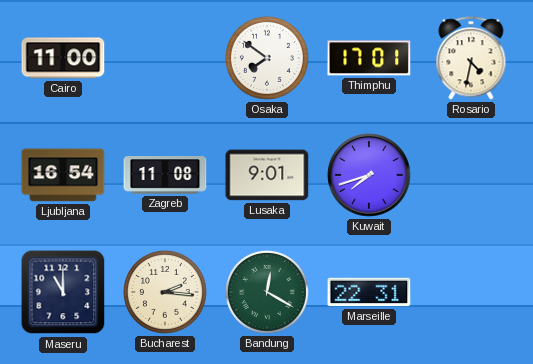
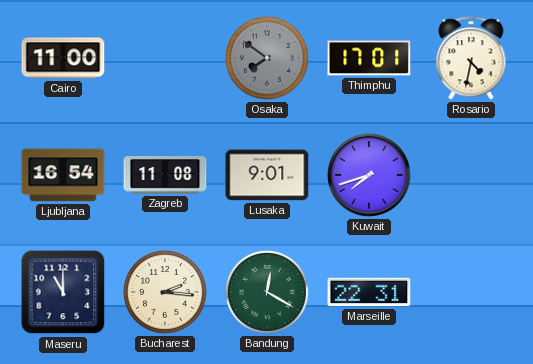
Osaka dial: white -> grey
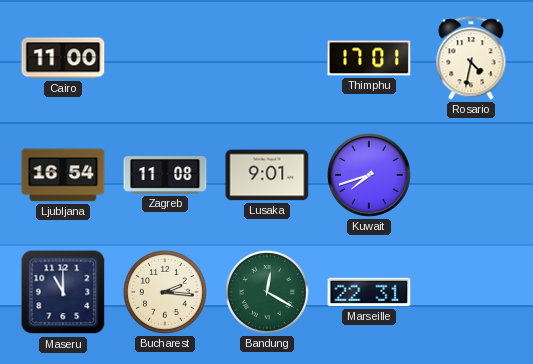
Osaka: 7:51 -> none
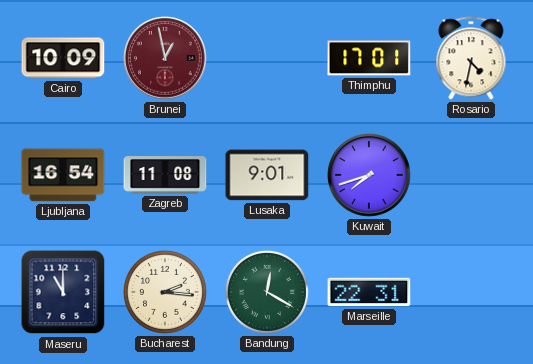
Cairo: 11:00 -> 10:09
Brunei: none -> 12:58
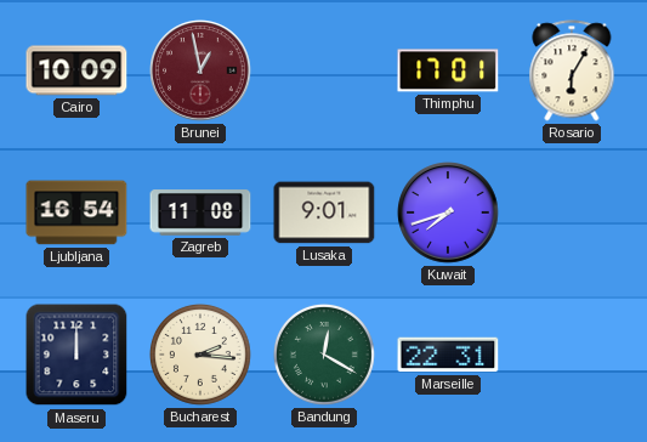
Rosario: 4:32 -> 6:05
Maseru: 11:00 -> 12:00
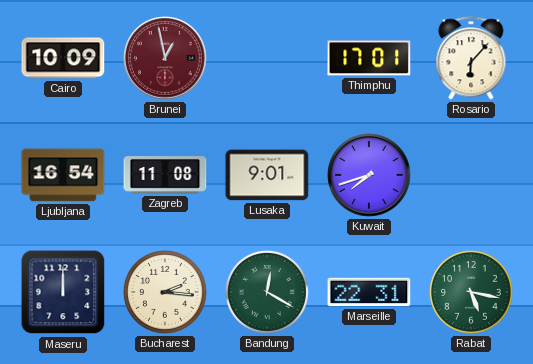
Rosario: 6:05 -> 6:07
Rabat: none -> 5:17
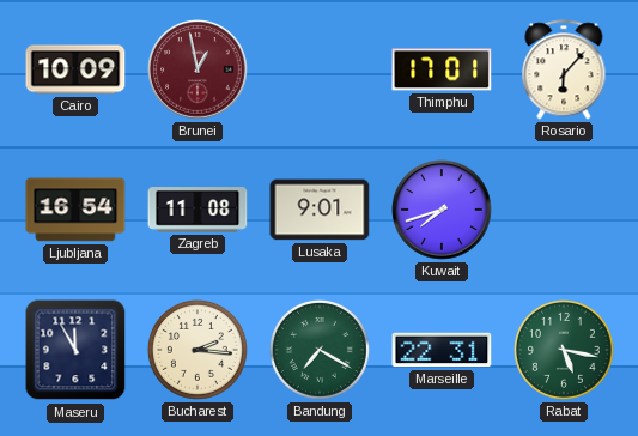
Maseru: 12:00 -> 11:55
Bandung: 12:20 -> 7:20
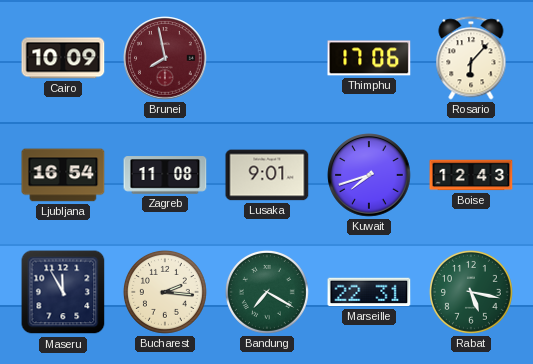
Brunei: 12:58 -> 7:58
Thimphu: 17:01 -> 17:06
Boise: none -> 12:43
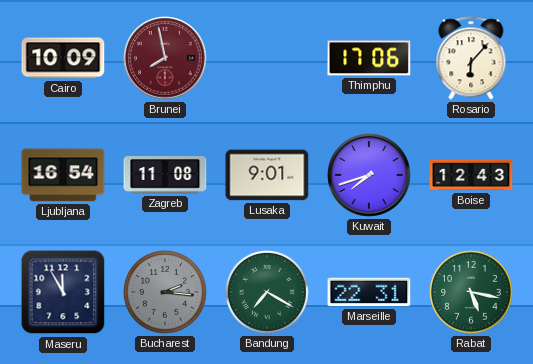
Bucharest dial: cream -> grey
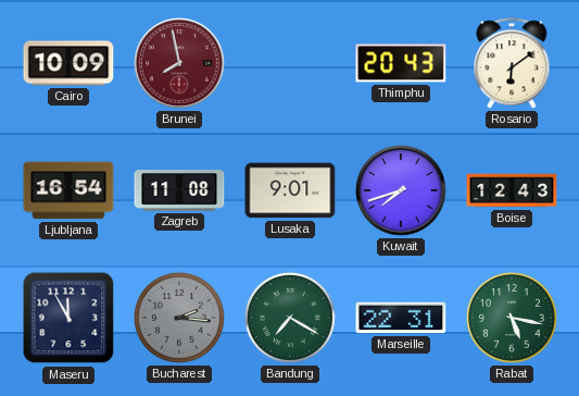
Thimphu: 17:06 -> 20:43
Rosario: 6:07 -> 6:09
